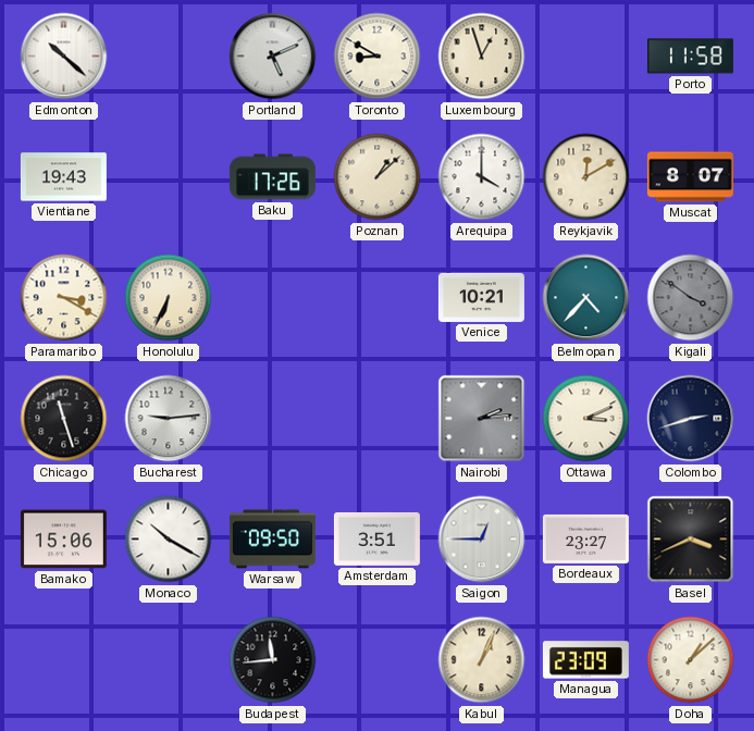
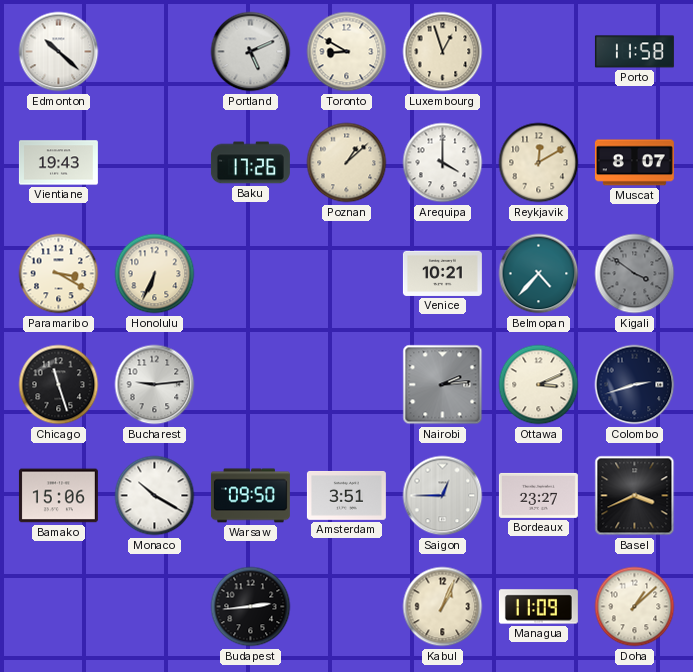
Budapest: 11:44 -> 2:44
Managua: 23:09 -> 11:09
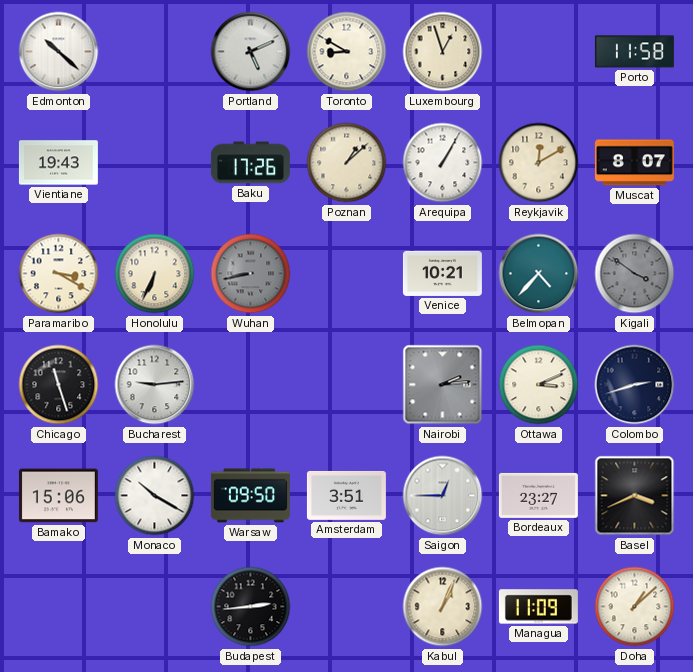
Arequipa: 4:00 -> 1:05
Wuhan: none -> 8:43
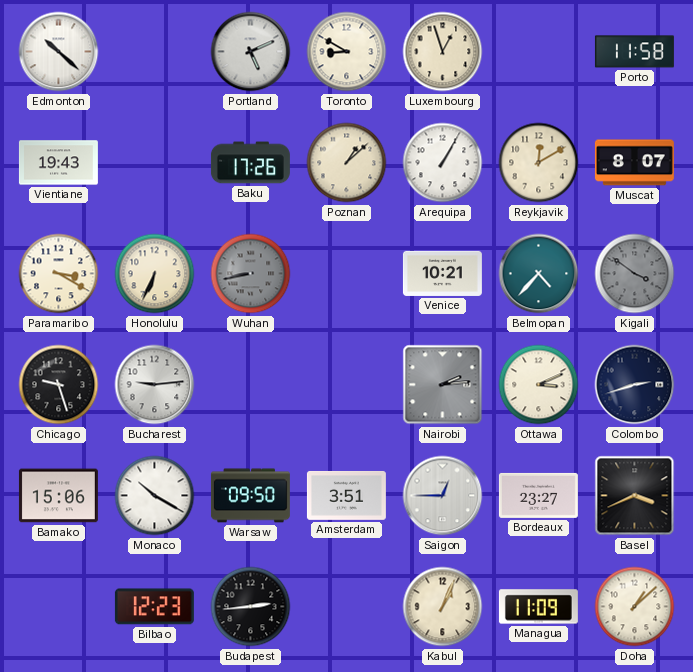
Chicago: 11:27 -> 9:27
Bilbao: none -> 12:23
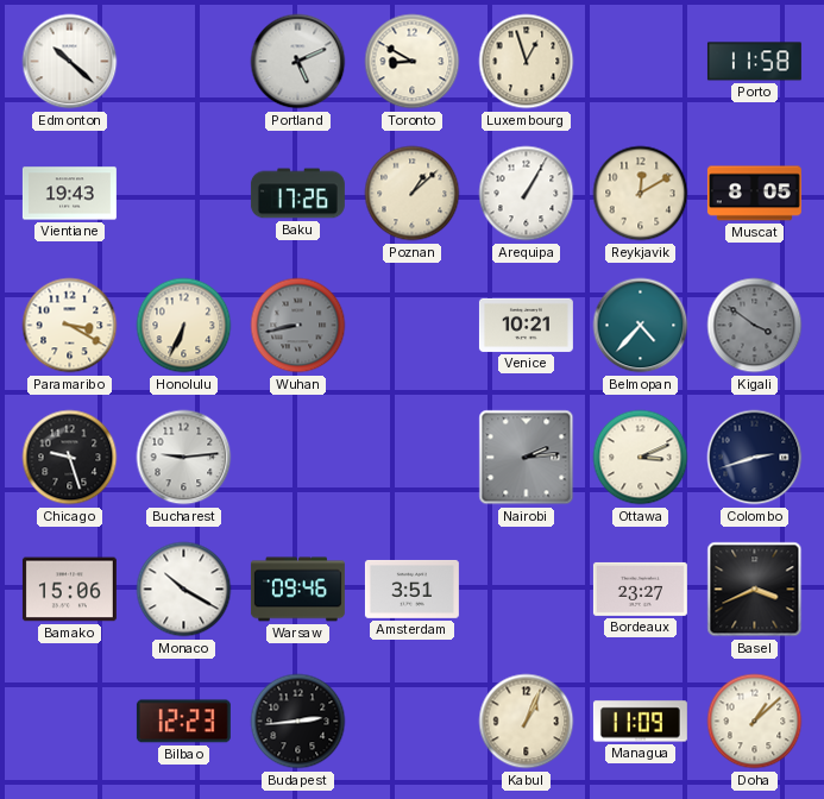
Muscat: 8:07 -> 8:05
Warsaw: 09:50 -> 09:46
Saigon: 12:45 -> none
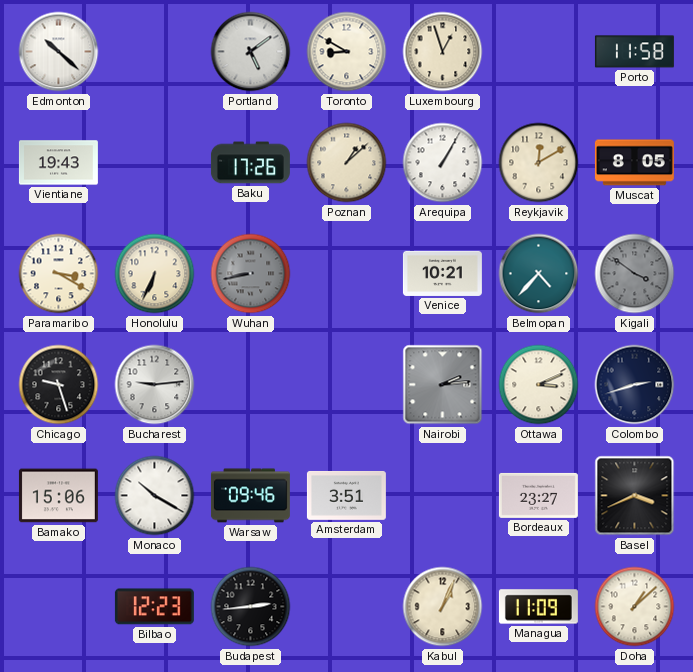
Portland: 5:11 -> 5:09
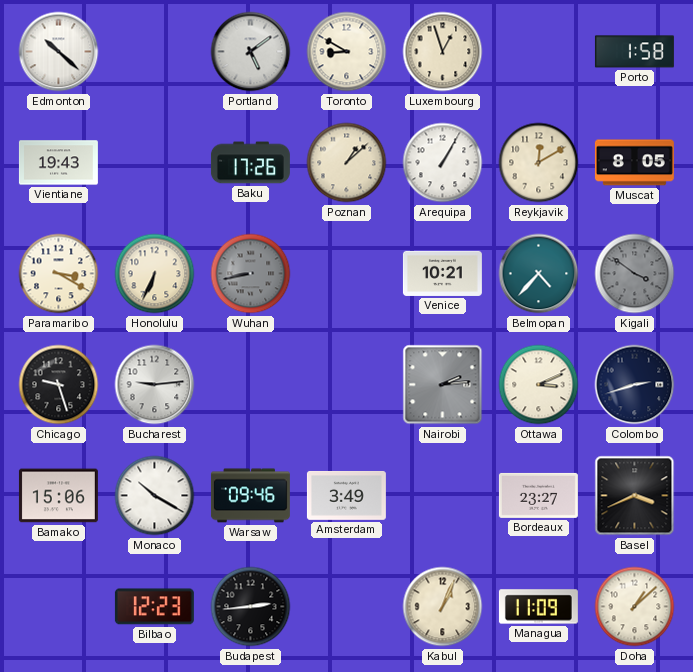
Porto: 11:58 -> 1:58
Amsterdam: 3:51 -> 3:49
